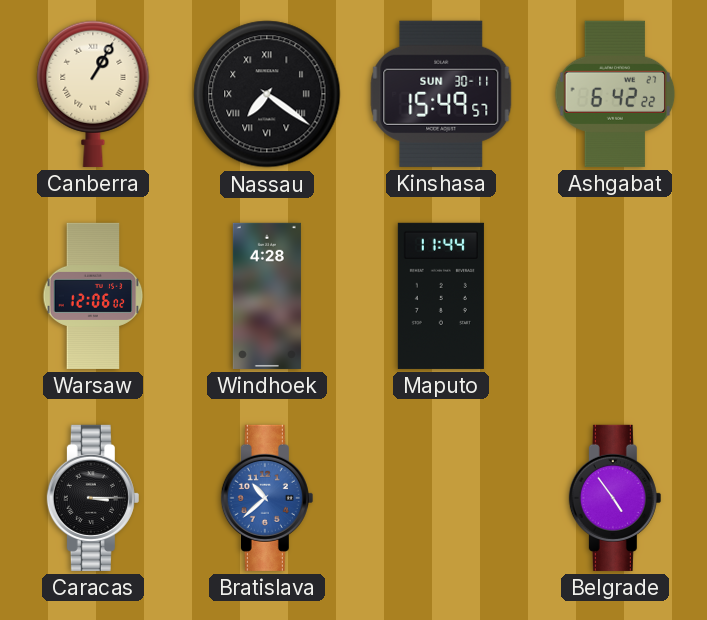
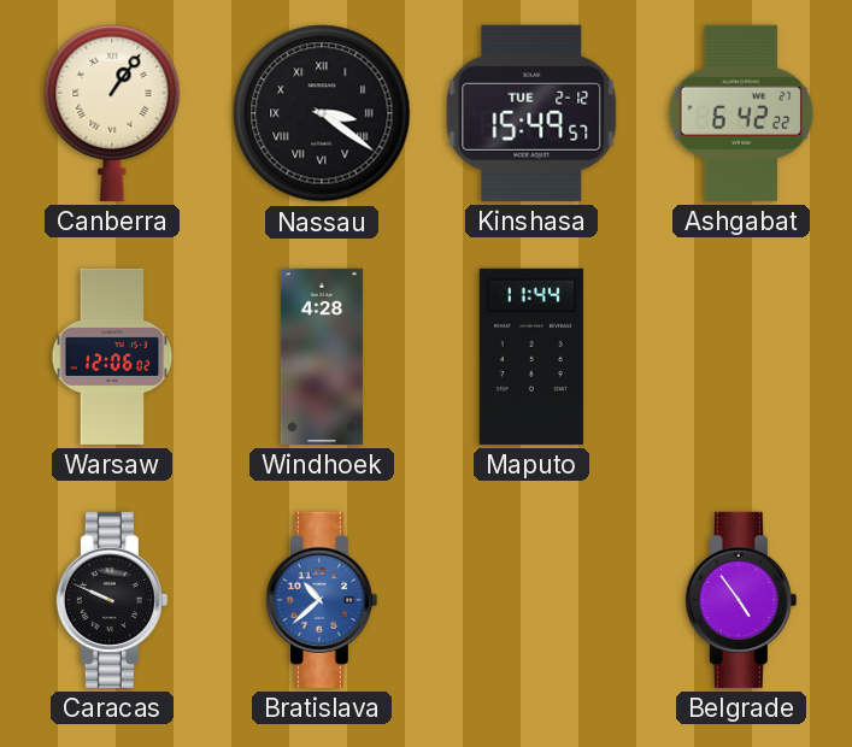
Canberra: 1:05 -> 1:06
Nassau: 7:21 -> 3:21
Kinshasa date: SUN 30-11 -> TUE 2-12
Caracas: 3:15 -> 9:49
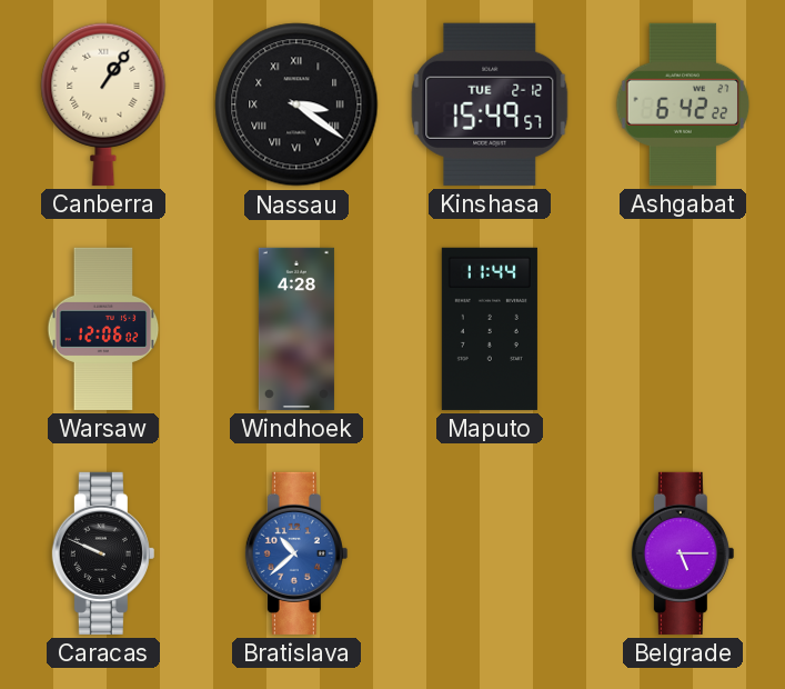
Belgrade: 4:54 -> 5:15
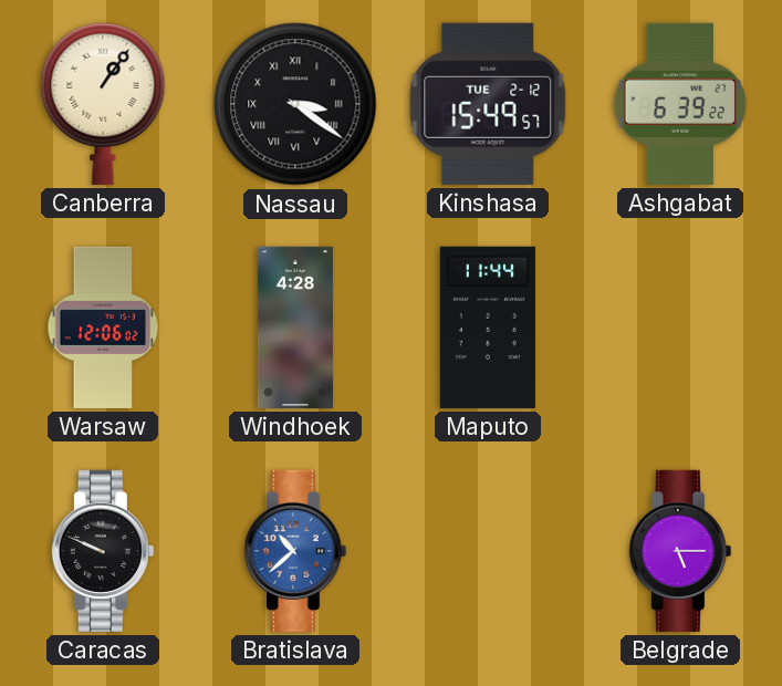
Ashgabat: 6:42 -> 6:39
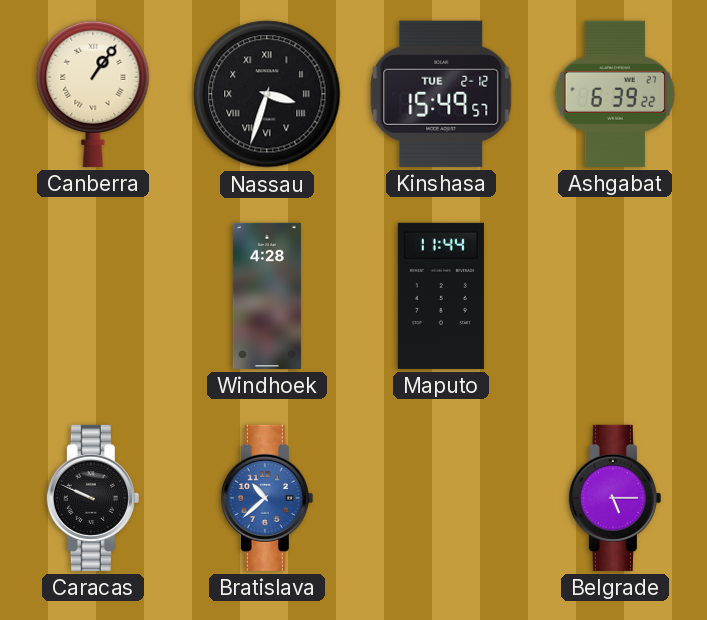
Nassau: 3:21 -> 3:33
Warsaw: 12:06 -> none
